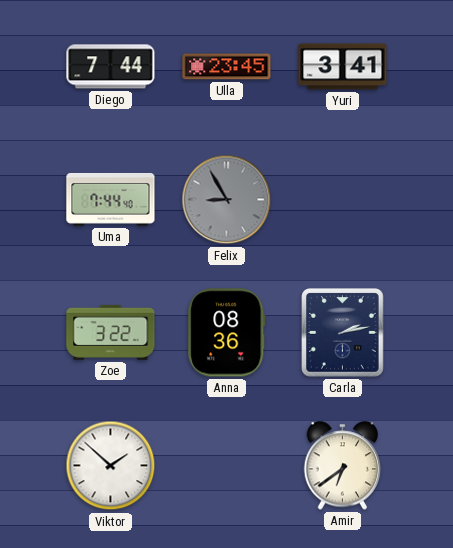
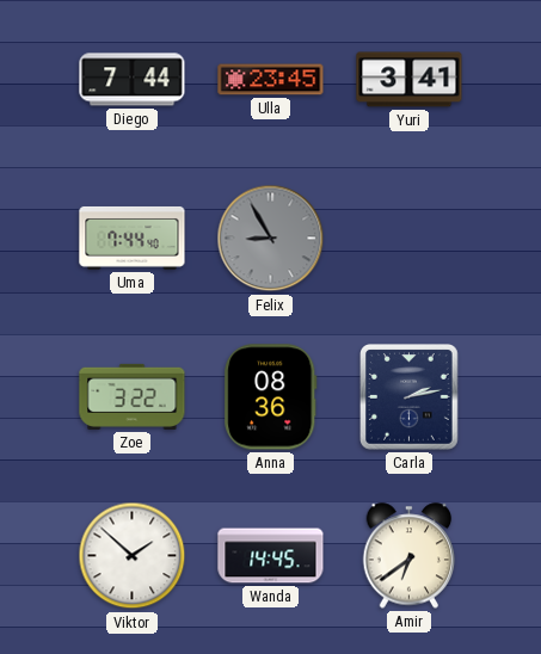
Wanda: none -> 14:45
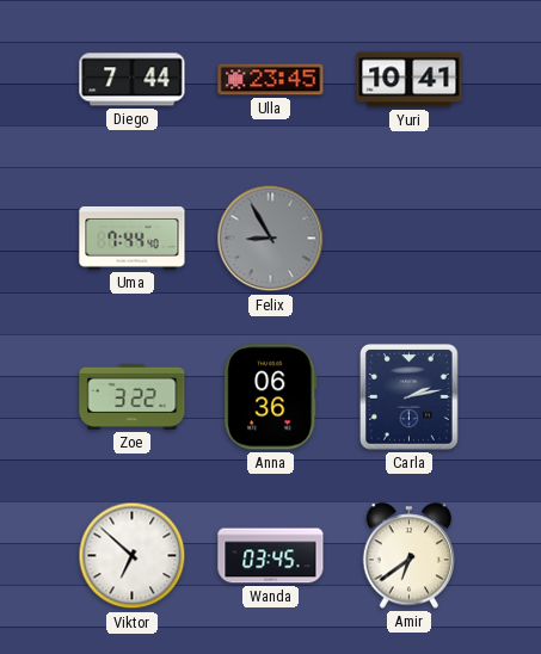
Yuri: 3:41 -> 10:41
Anna: 08:36 -> 06:36
Viktor: 1:52 -> 6:52
Wanda: 14:45 -> 03:45
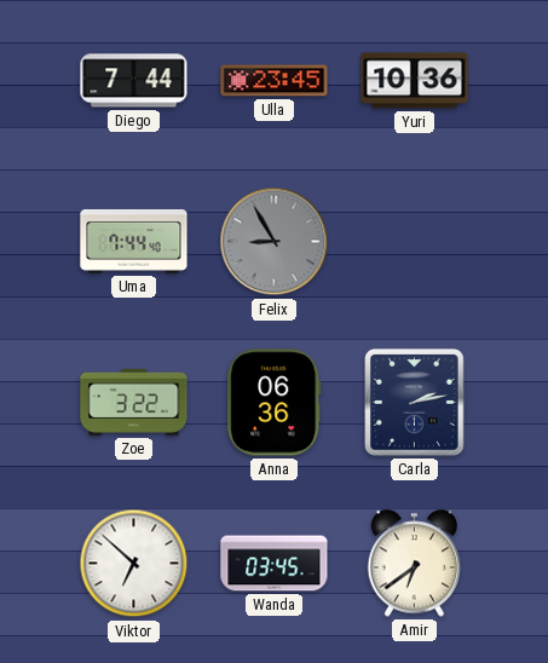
Yuri: 10:41 -> 10:36
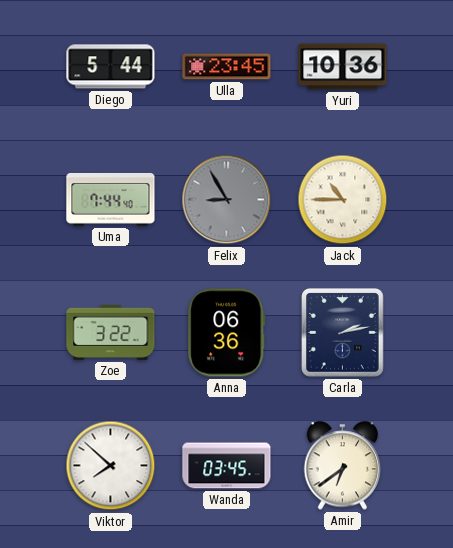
Diego: 7:44 -> 5:44
Jack: none -> 10:45
Viktor: 6:52 -> 7:52
